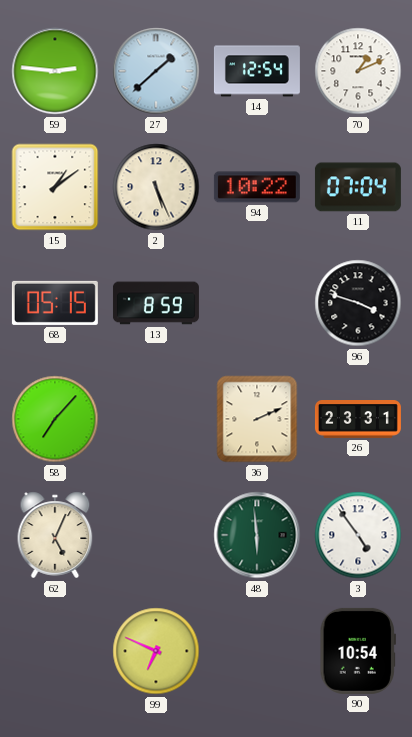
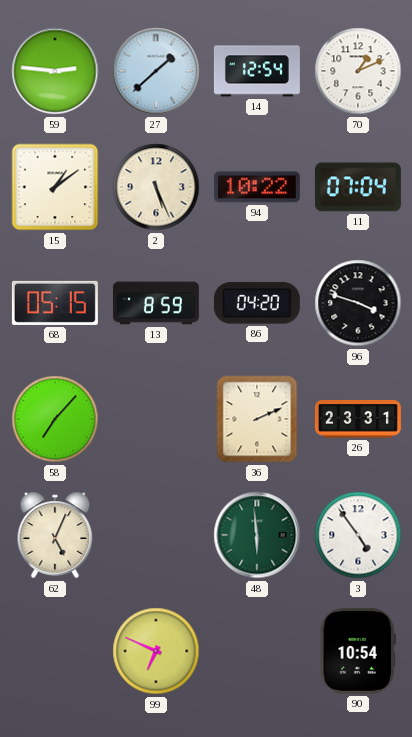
86: none -> 04:20
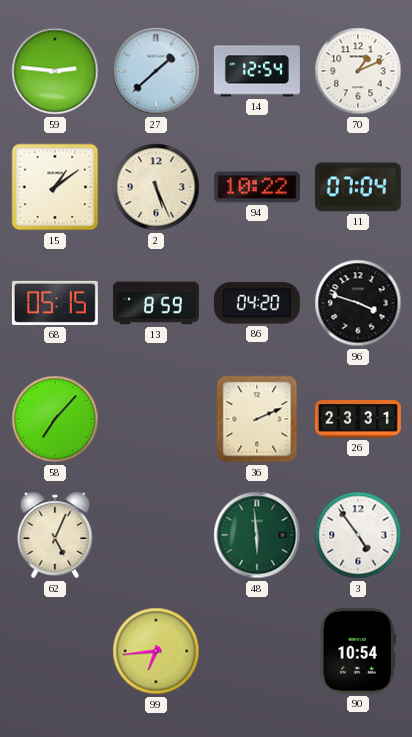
99: 6:49 -> 6:44
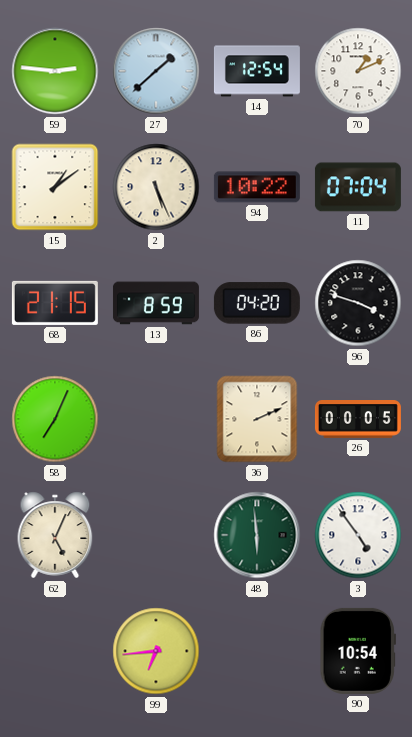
68: 05:15 -> 21:15
58: 7:07 -> 7:04
26: 23:31 -> 00:05
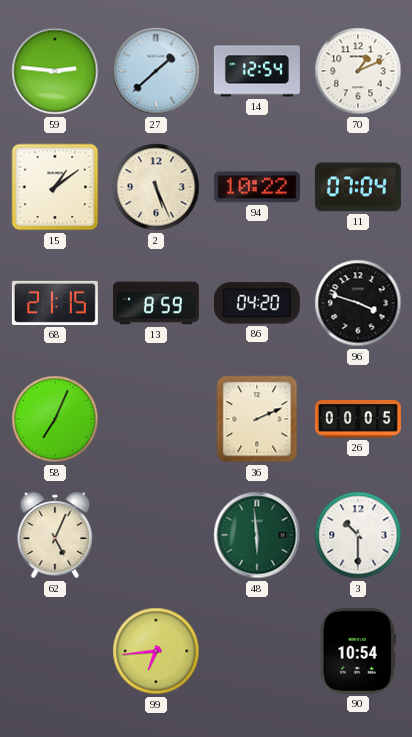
3: 4:54 -> 10:30
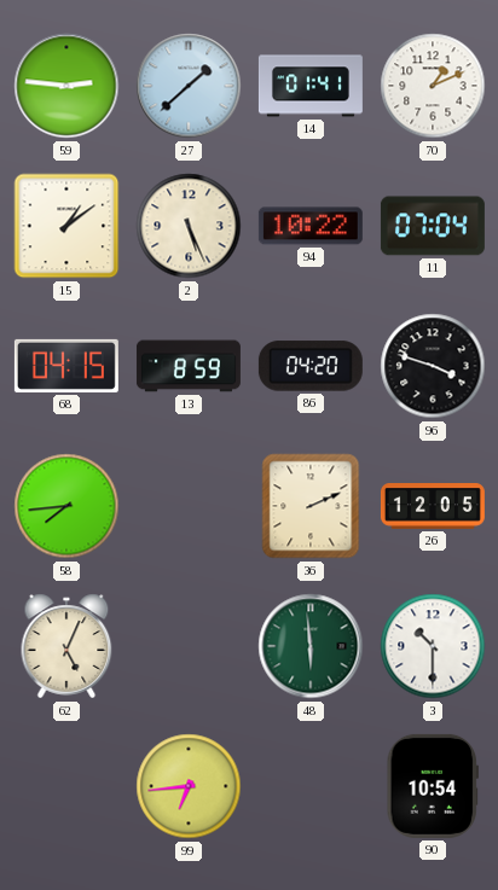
14: 12:54 -> 01:41
68: 21:15 -> 04:15
58: 7:04 -> 7:44
26: 00:05 -> 12:05
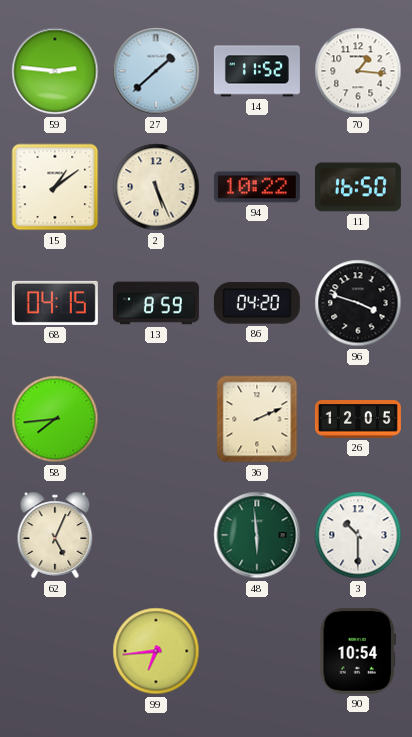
14: 01:41 -> 11:52
70: 1:11 -> 1:16
11: 07:04 -> 16:50
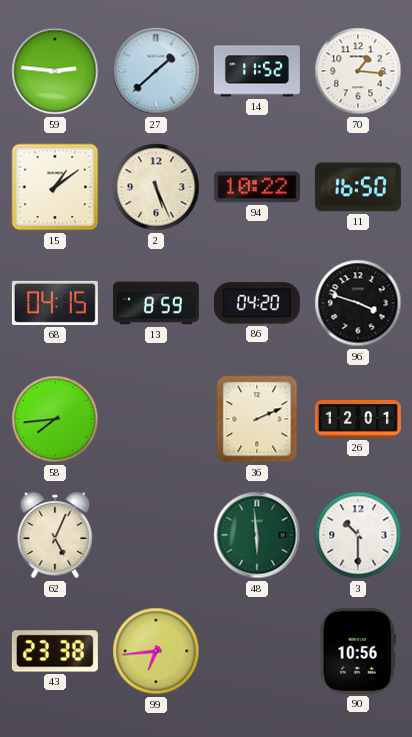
26: 12:05 -> 12:01
43: none -> 23:38
90: 10:54 -> 10:56
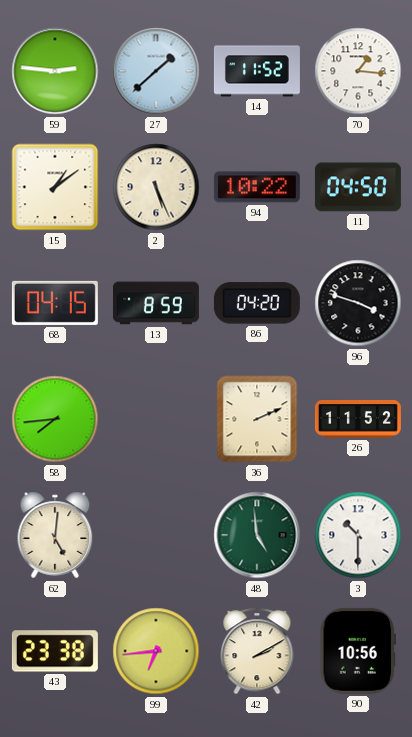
11: 16:50 -> 04:50
26: 12:01 -> 11:52
62: 5:04 -> 5:01
48: 5:59 -> 4:59
42: none -> 2:10
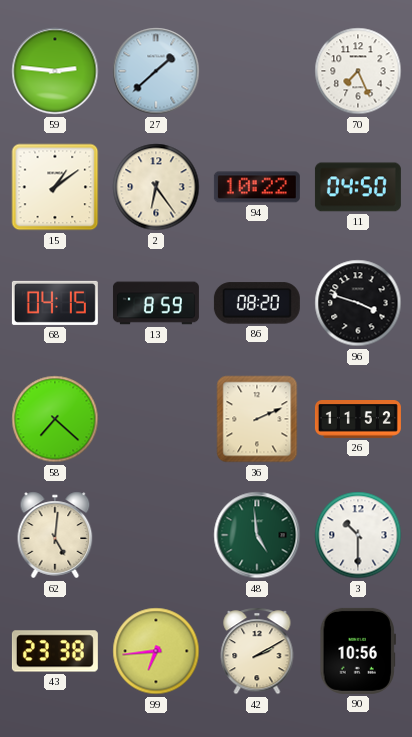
14: 11:52 -> none
70: 1:16 -> 7:26
2: 5:26 -> 6:24
86: 04:20 -> 08:20
58: 7:44 -> 7:22
